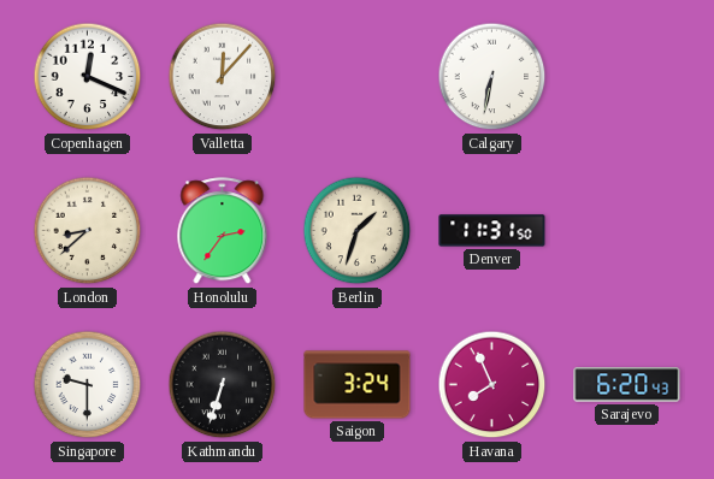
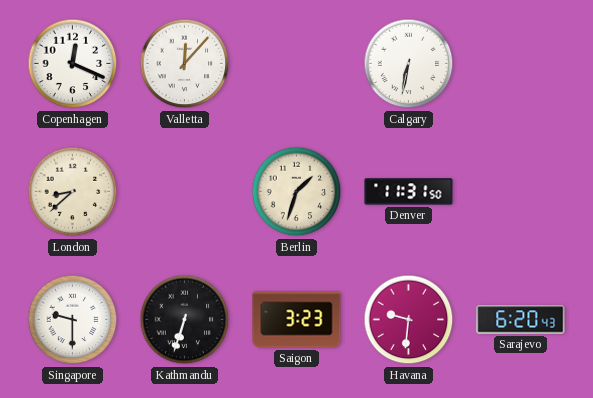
Honolulu: 2:36 -> none
Saigon: 3:24 -> 3:23
Havana: 7:56 -> 9:31
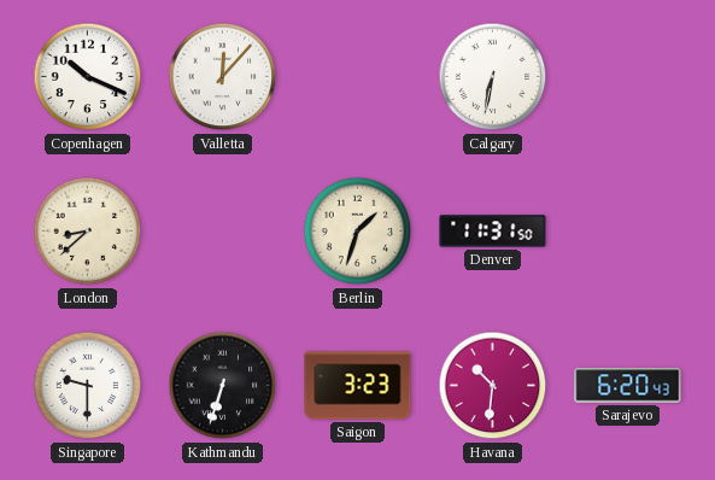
Copenhagen: 12:19 -> 10:19
Havana: 9:31 -> 10:31
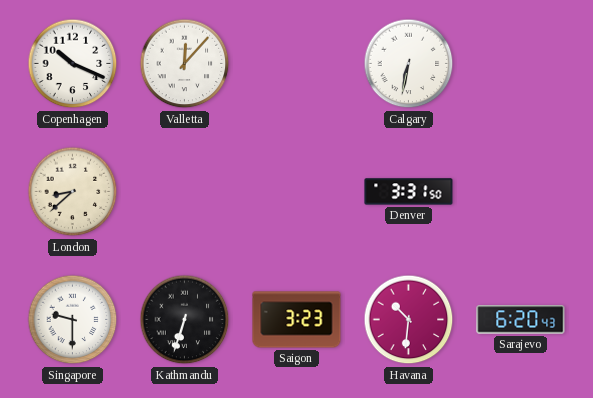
Berlin: 1:33 -> none
Denver: 11:31 -> 3:31
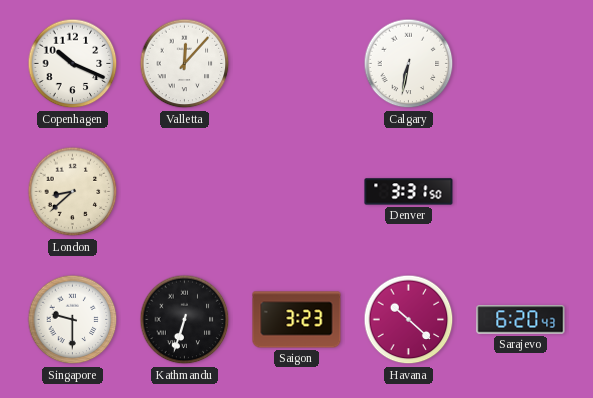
Havana: 10:31 -> 10:22
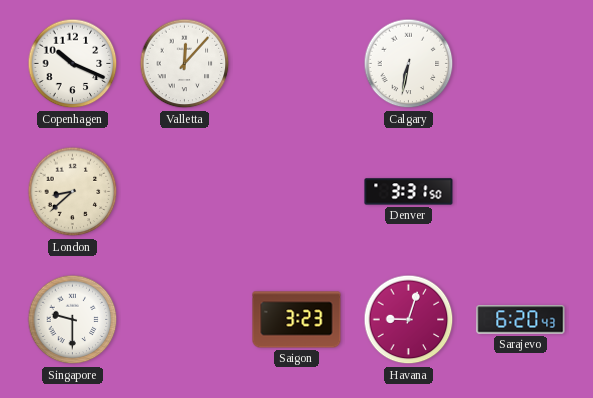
Kathmandu: 6:33 -> none
Havana: 10:22 -> 9:03
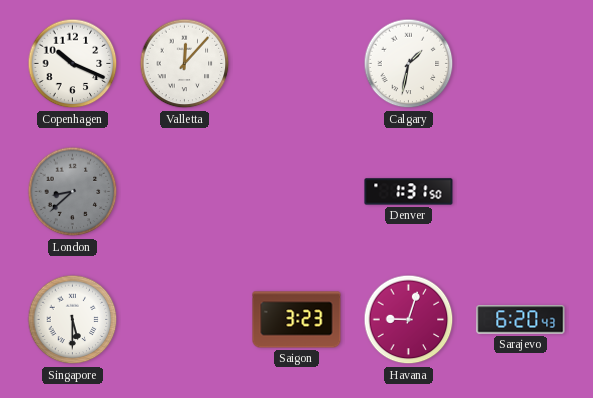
Calgary: 6:32 -> 1:32
London dial: cream -> grey
Denver: 3:31 -> 1:31
Singapore: 9:30 -> 5:30
